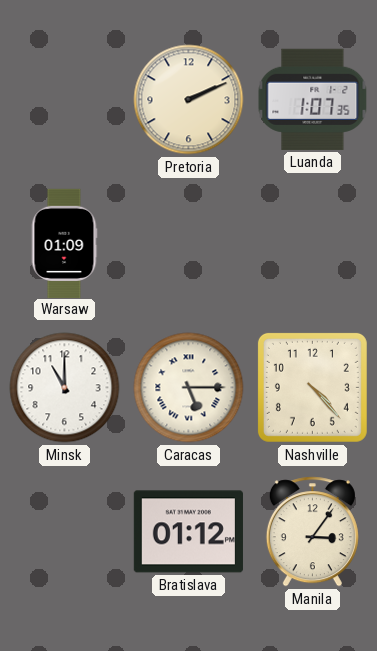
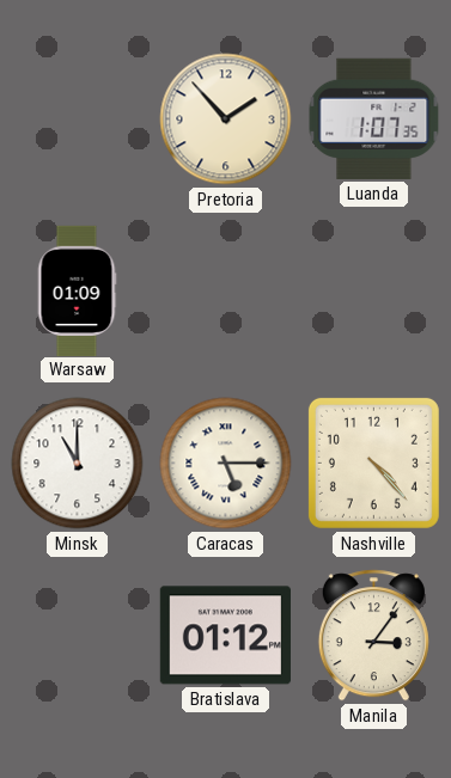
Pretoria: 2:11 -> 1:53
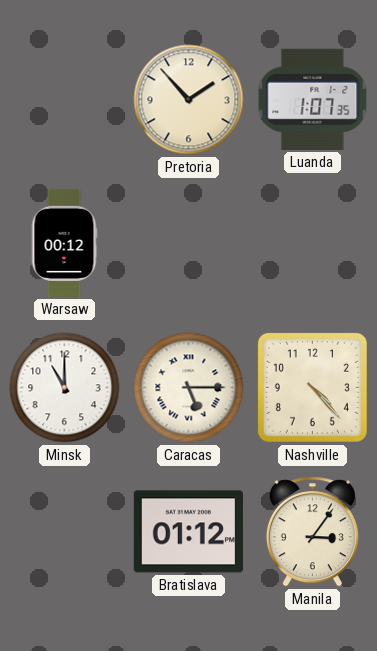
Warsaw: 01:09 -> 00:12
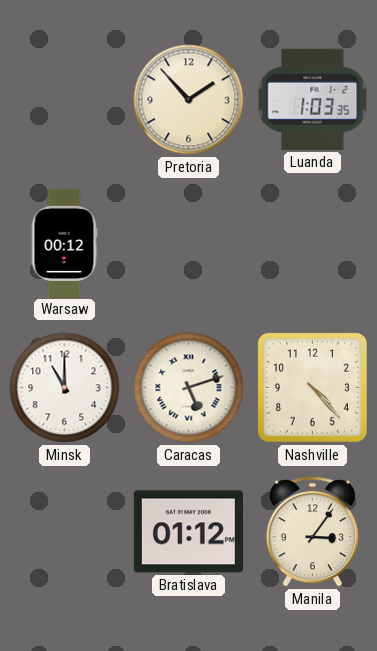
Luanda: 1:07 -> 1:03
Caracas: 5:15 -> 5:12
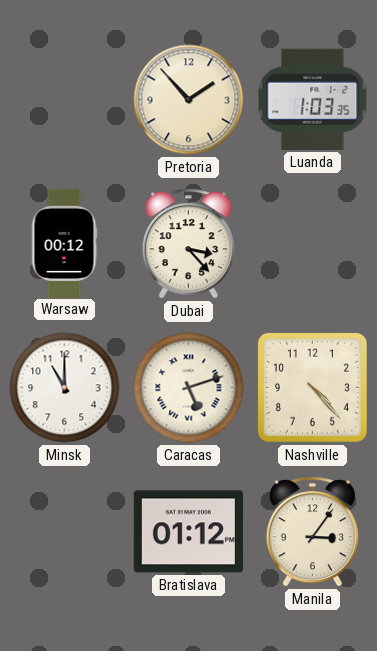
Dubai: none -> 3:23
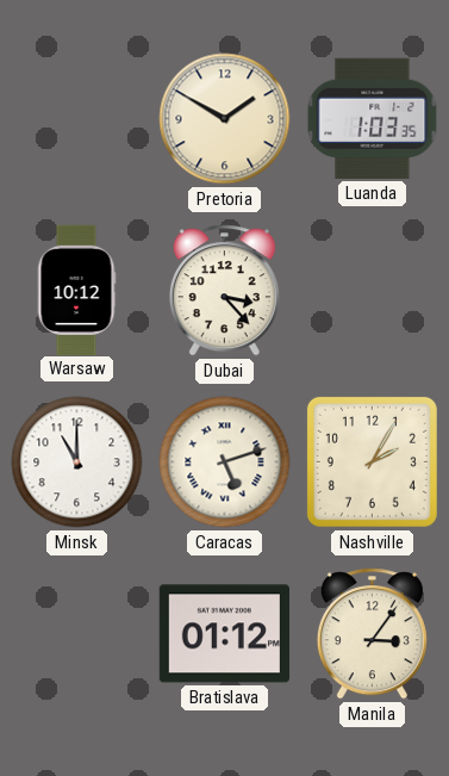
Pretoria: 1:53 -> 1:50
Warsaw: 00:12 -> 10:12
Nashville: 4:23 -> 2:05
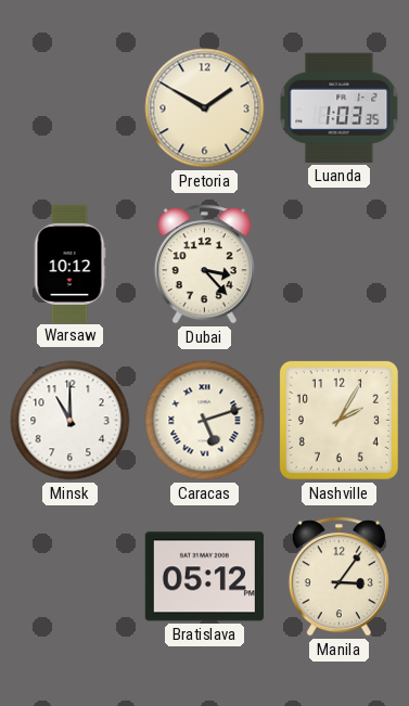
Bratislava: 01:12 -> 05:12
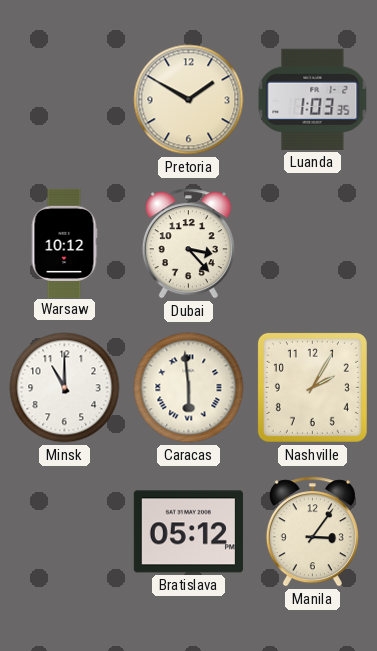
Caracas: 5:12 -> 5:59
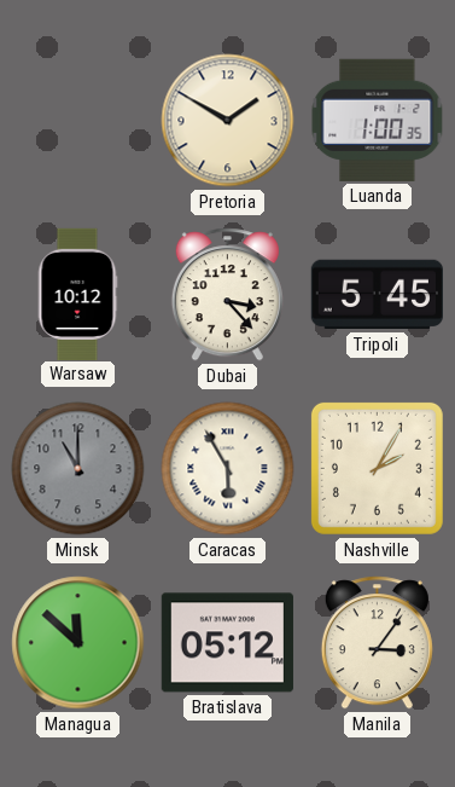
Luanda: 1:03 -> 1:00
Tripoli: none -> 5:45
Minsk dial: white -> grey
Caracas: 5:59 -> 5:55
Managua: none -> 11:52
